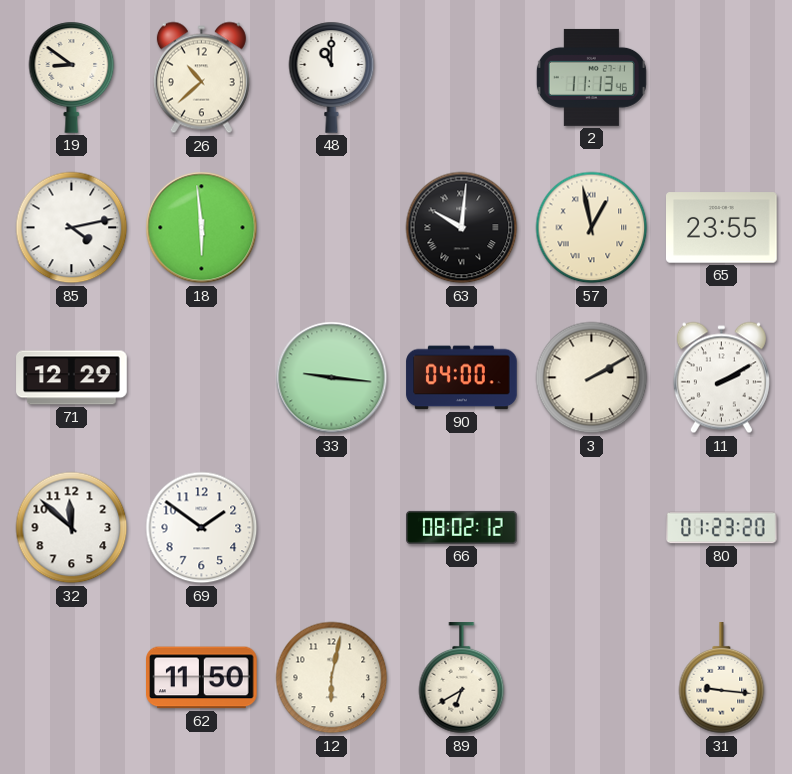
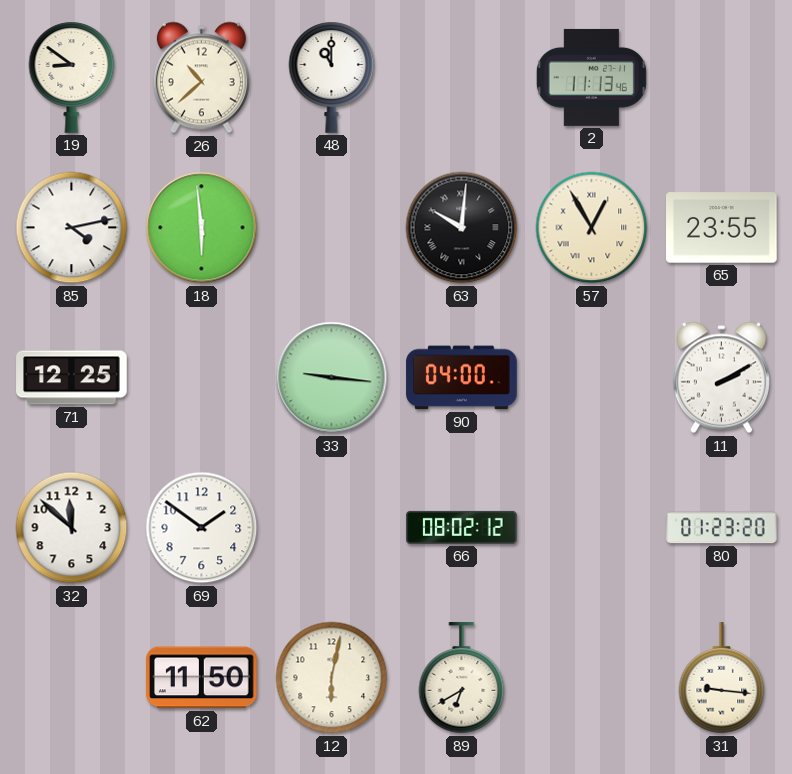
57: 12:58 -> 12:55
71: 12:29 -> 12:25
3: 2:10 -> none
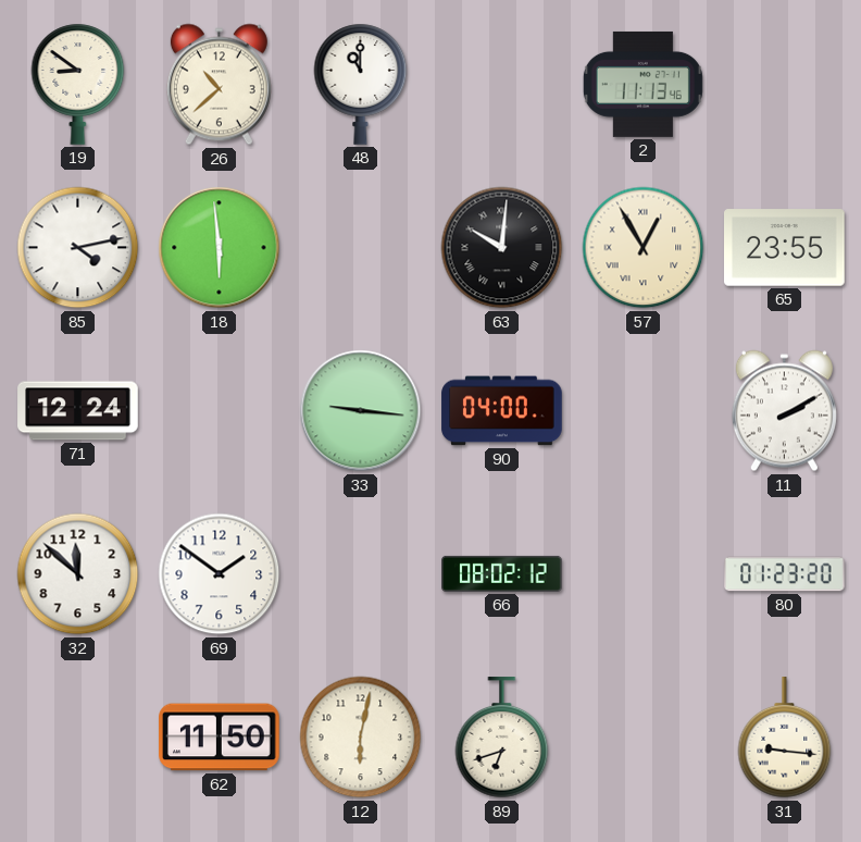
71: 12:25 -> 12:24
89: 6:40 -> 6:42
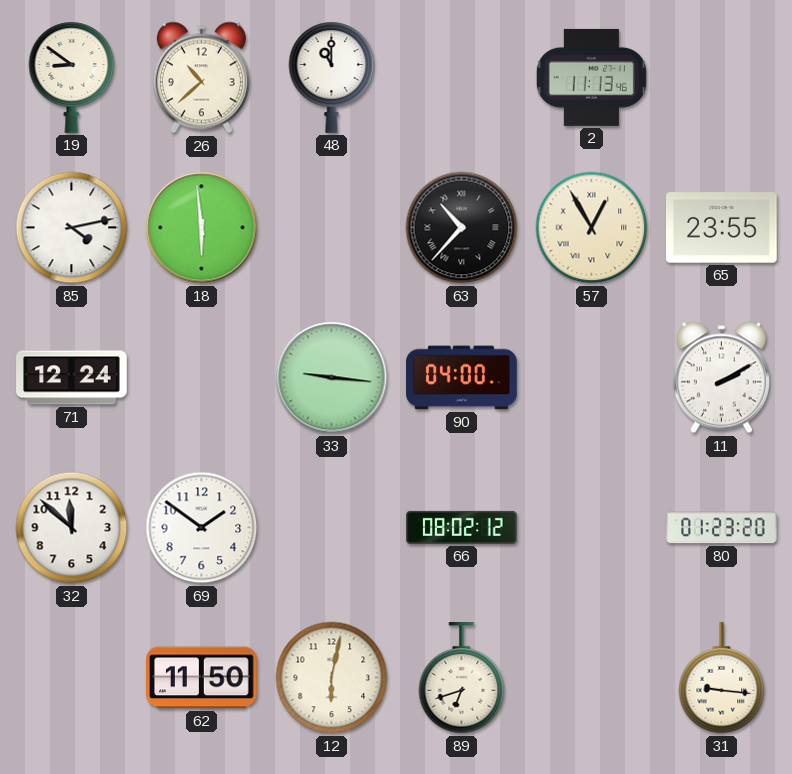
63: 10:01 -> 10:37
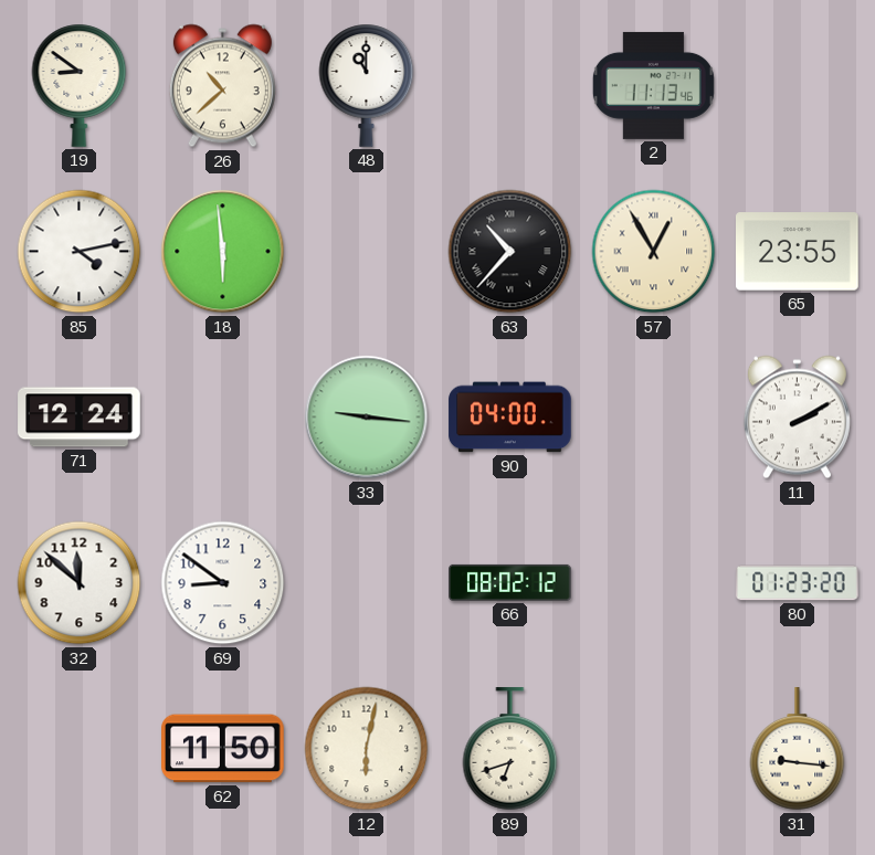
69: 1:51 -> 8:51
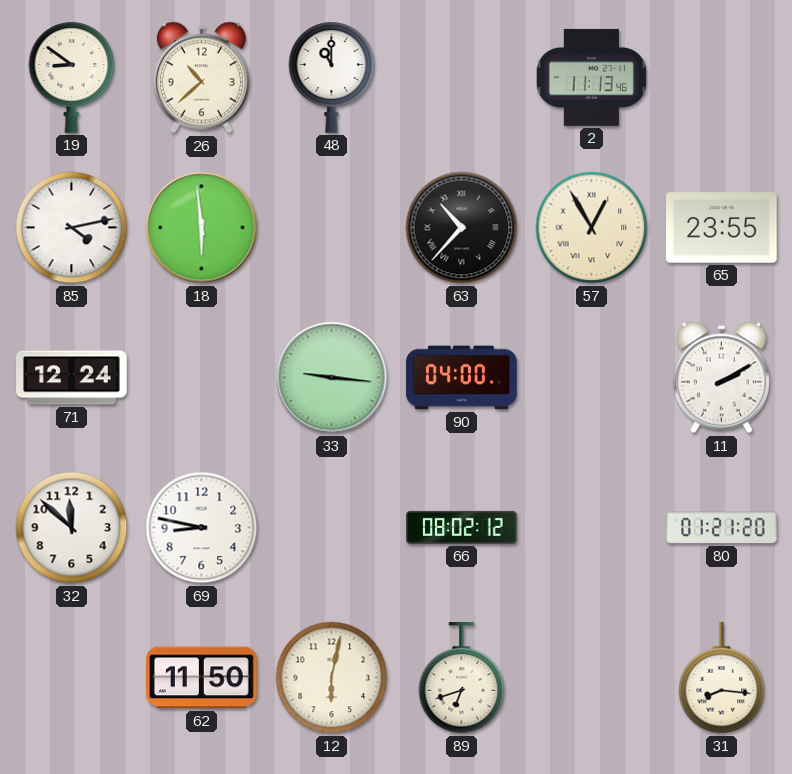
69: 8:51 -> 8:47
80: 01:23 -> 01:21
31: 9:16 -> 8:16
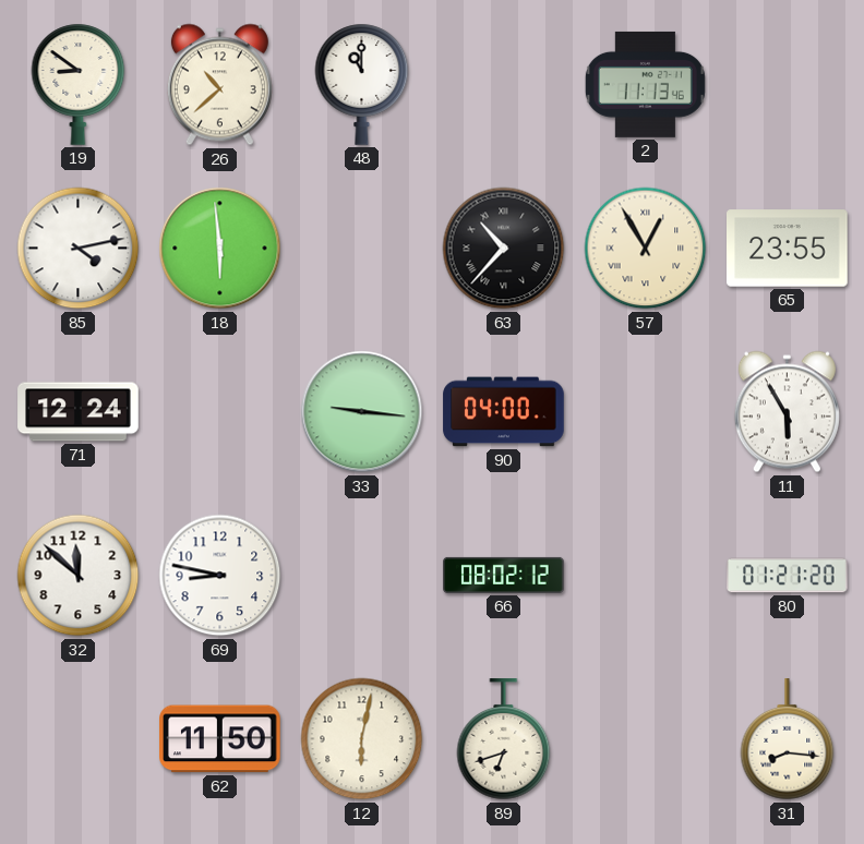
11: 2:10 -> 5:55
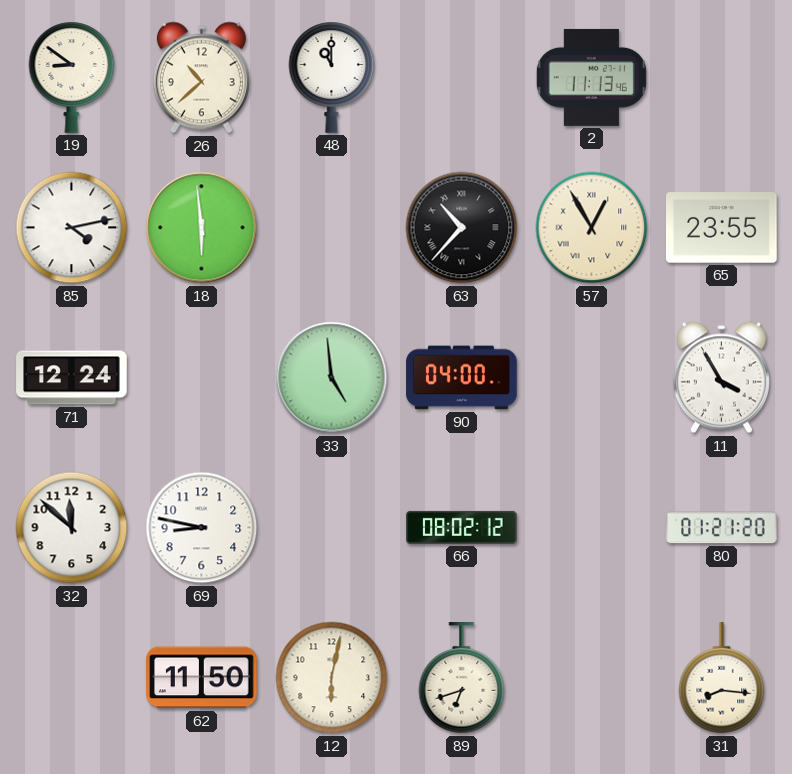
33: 9:16 -> 4:59
11: 5:55 -> 3:55
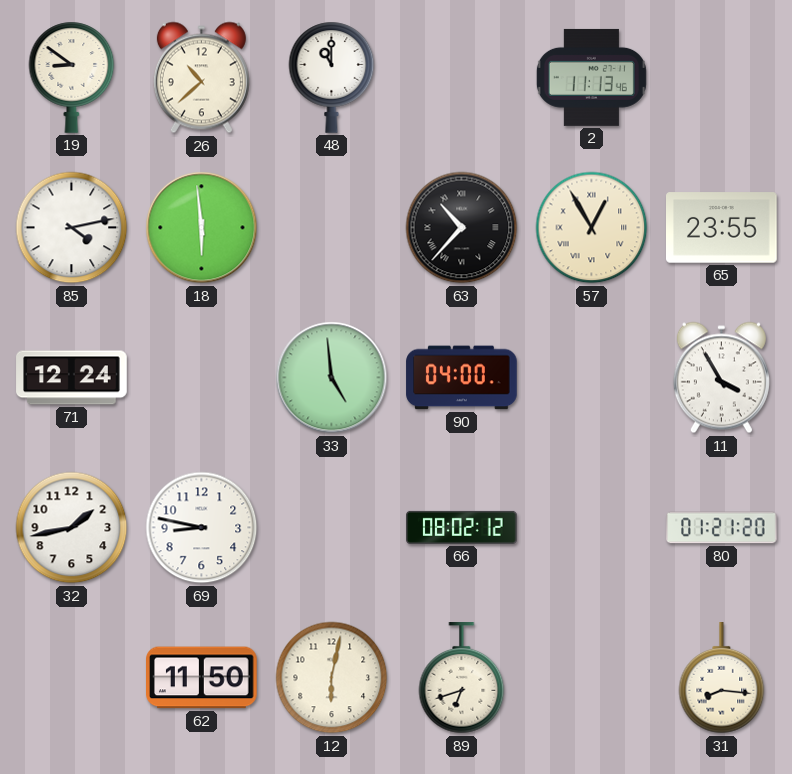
32: 11:52 -> 1:43
